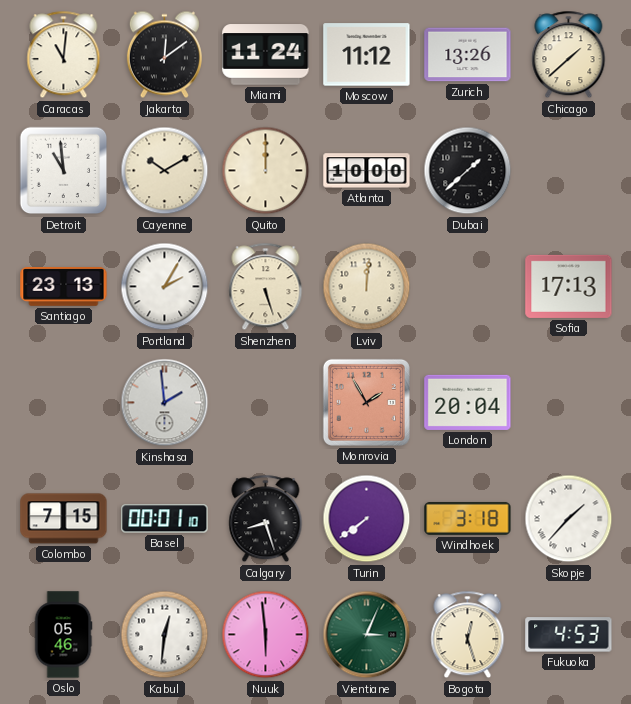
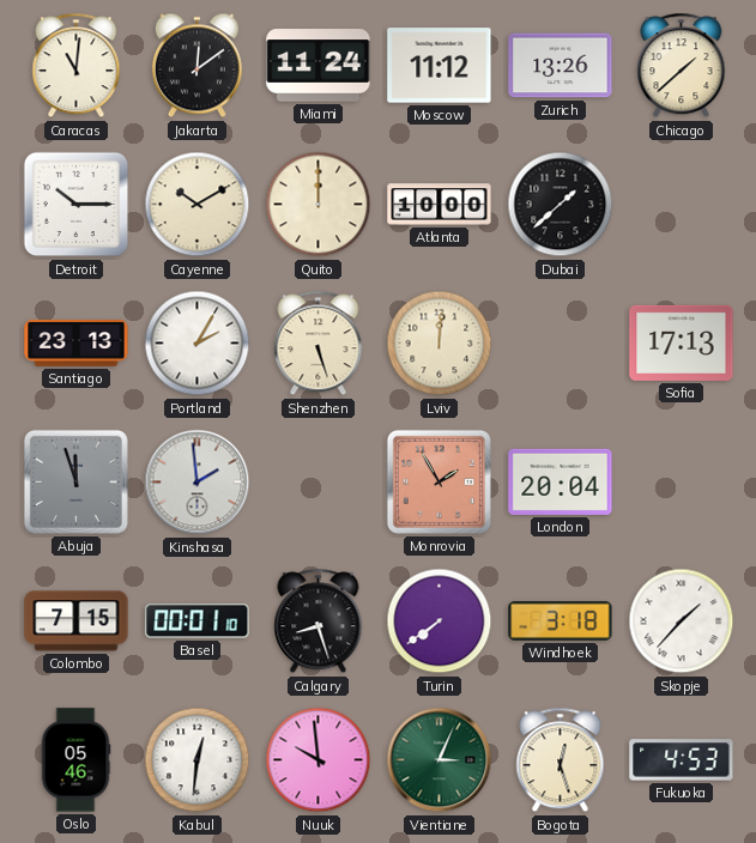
Detroit: 10:59 -> 10:15
Abuja: none -> 11:57
Nuuk: 5:59 -> 9:59
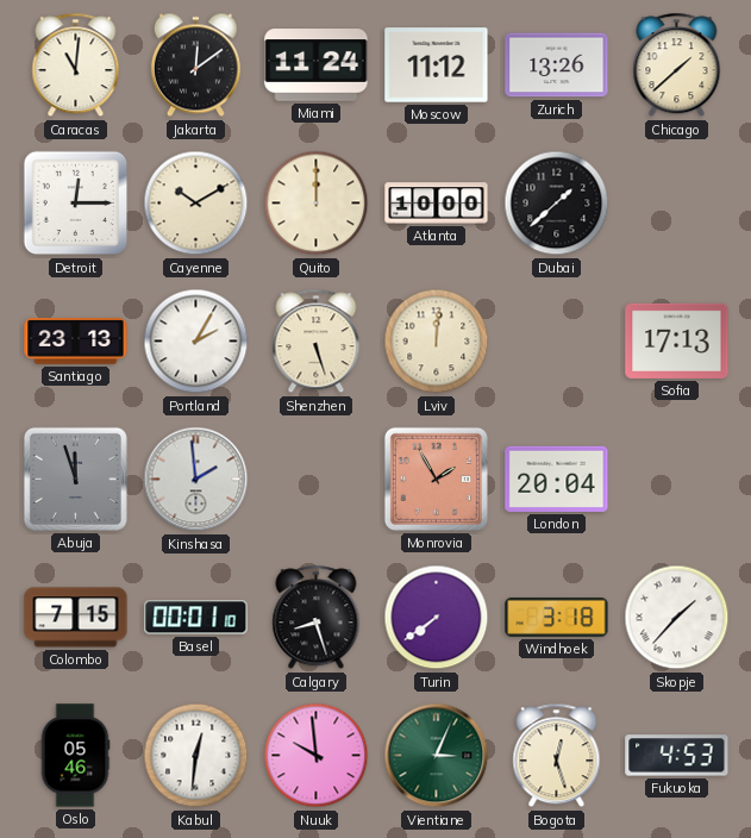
Detroit: 10:15 -> 12:15
